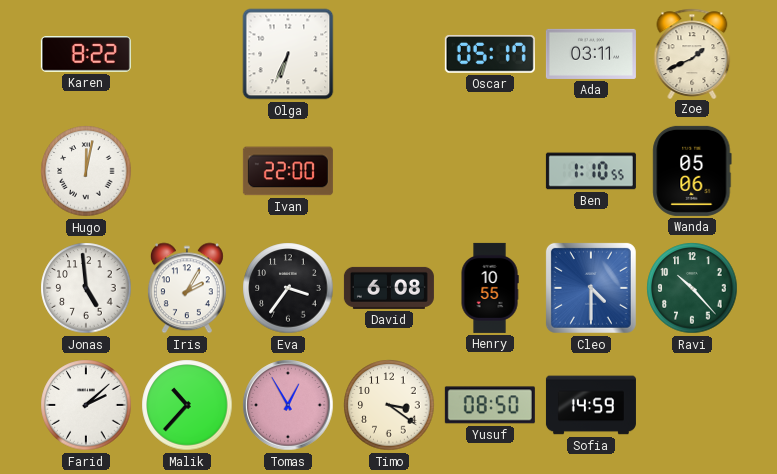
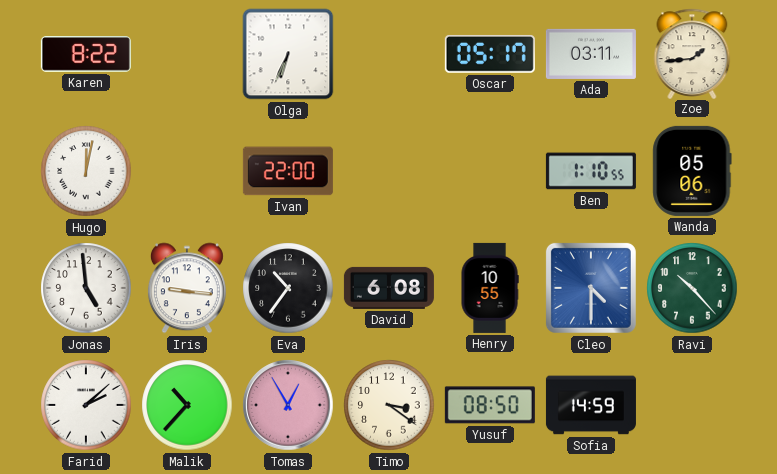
Zoe: 1:41 -> 1:44
Iris: 2:05 -> 9:16
Eva: 3:36 -> 10:36
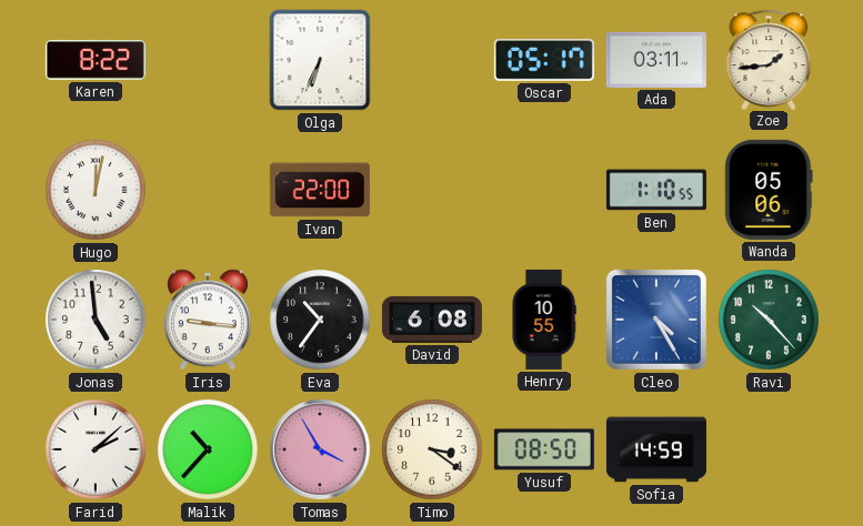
Cleo: 4:30 -> 4:25
Tomas: 12:55 -> 3:55
